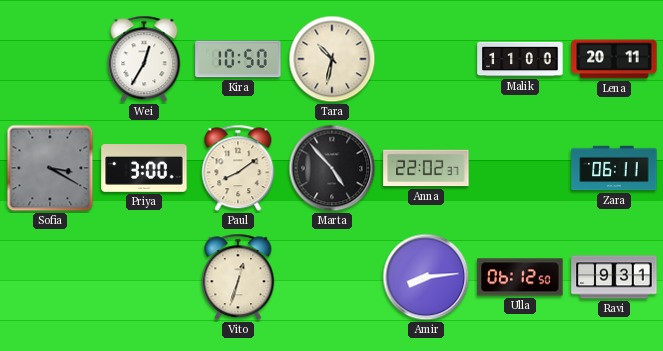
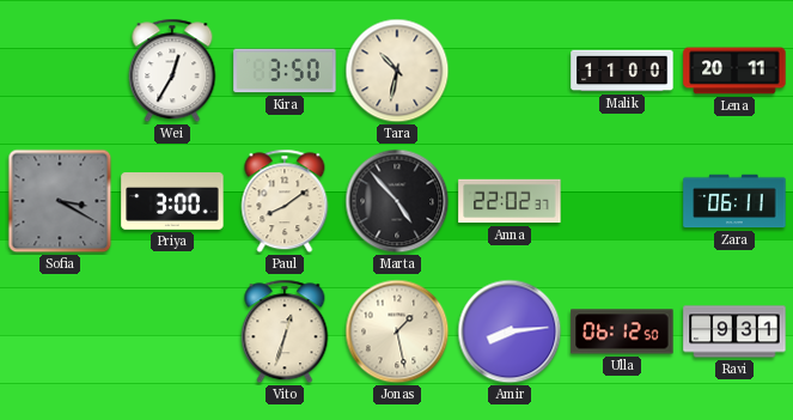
Kira: 10:50 -> 3:50
Jonas: none -> 1:28
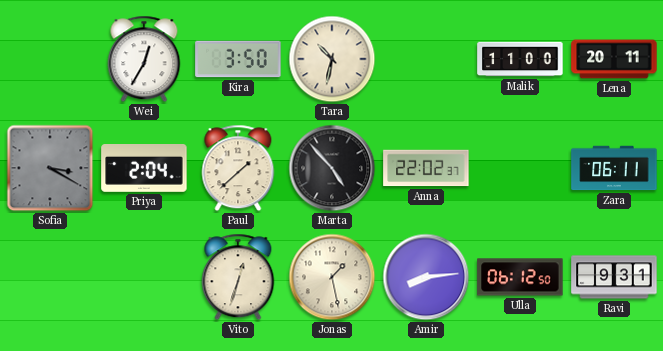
Priya: 3:00 -> 2:04
Paul: 8:09 -> 1:38
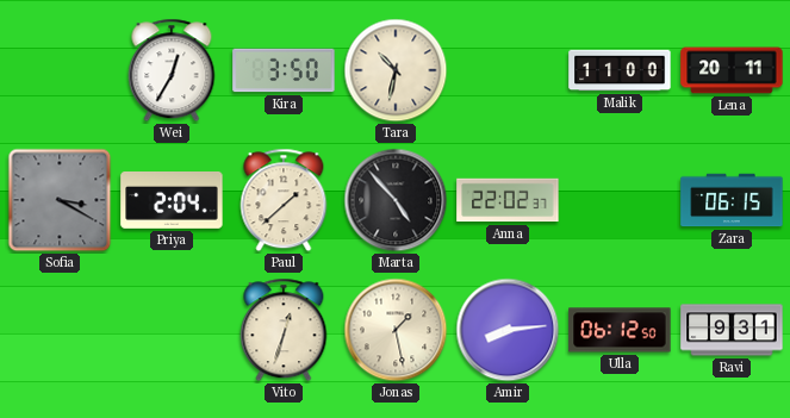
Zara: 06:11 -> 06:15
